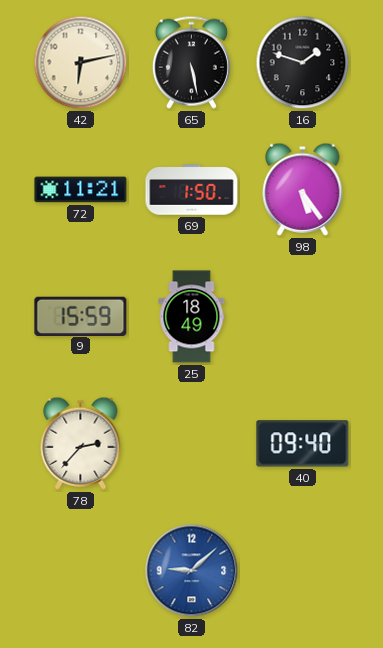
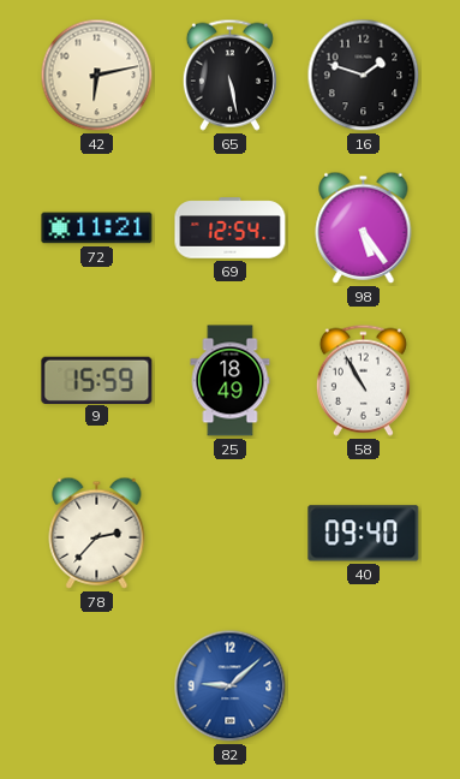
69: 1:50 -> 12:54
58: none -> 10:55
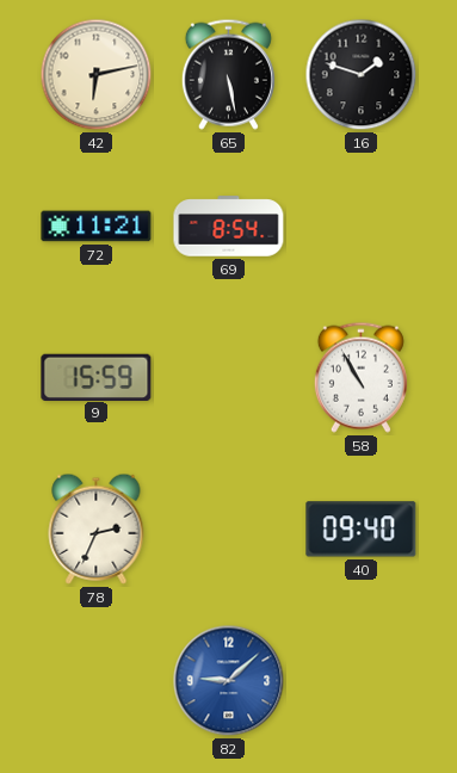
69: 12:54 -> 8:54
98: 5:24 -> none
25: 18:49 -> none
78: 2:37 -> 2:34
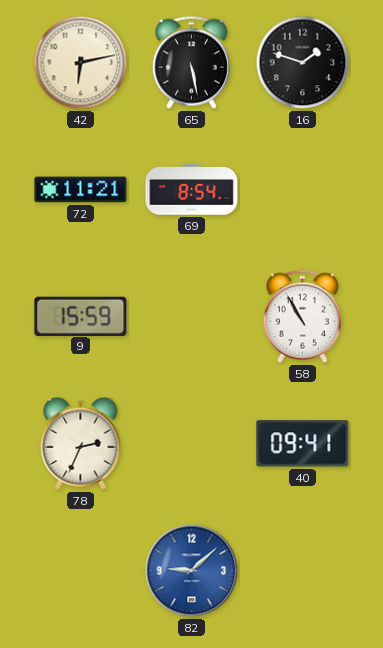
40: 09:40 -> 09:41
